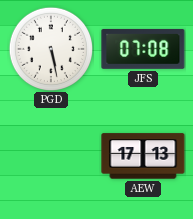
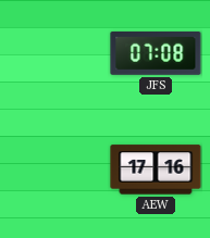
PGD: 5:28 -> none
AEW: 17:13 -> 17:16
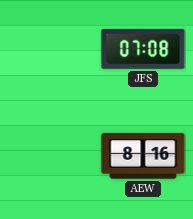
AEW: 17:16 -> 8:16
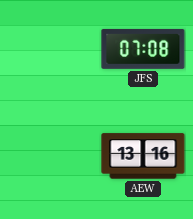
AEW: 8:16 -> 13:16
